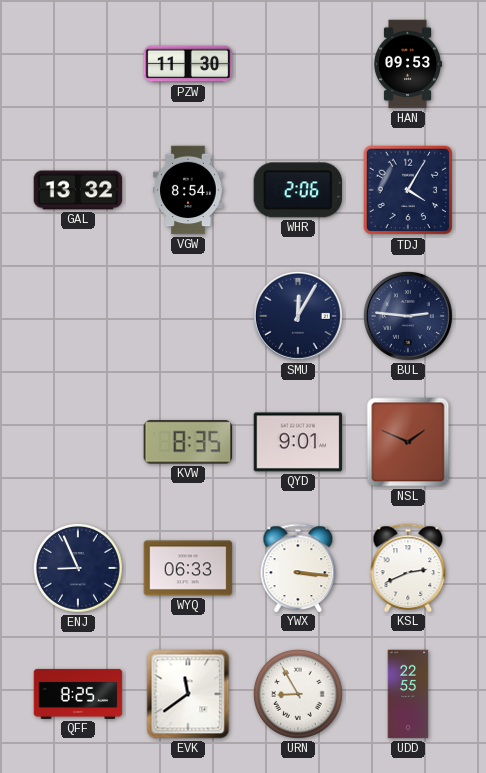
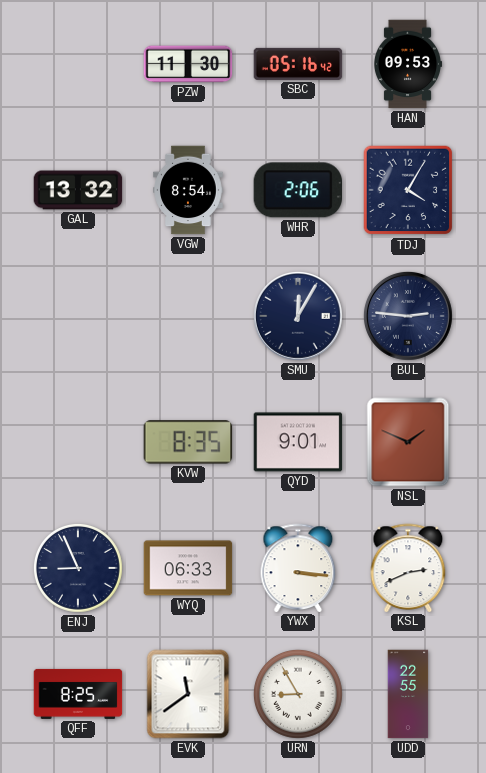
SBC: none -> 05:16
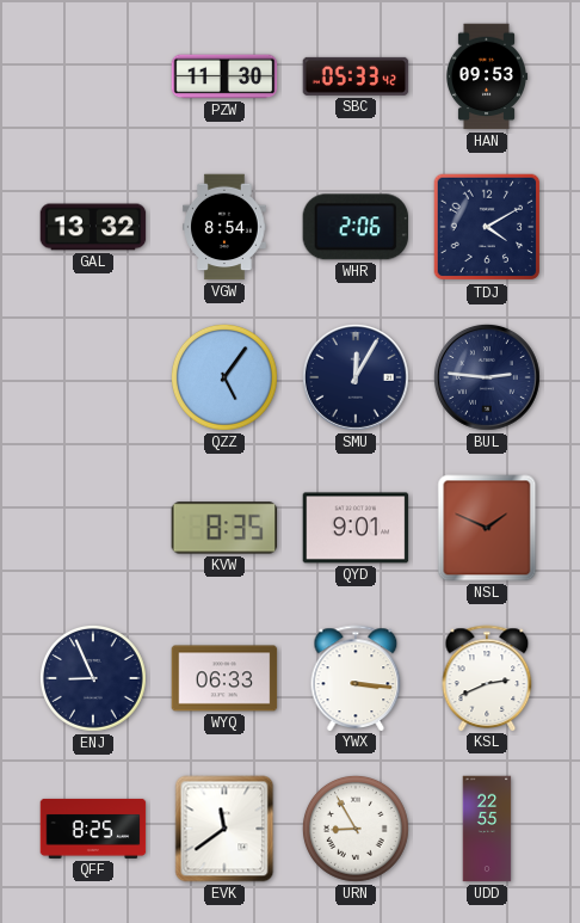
SBC: 05:16 -> 05:33
TDJ: 4:05 -> 4:10
QZZ: none -> 5:06
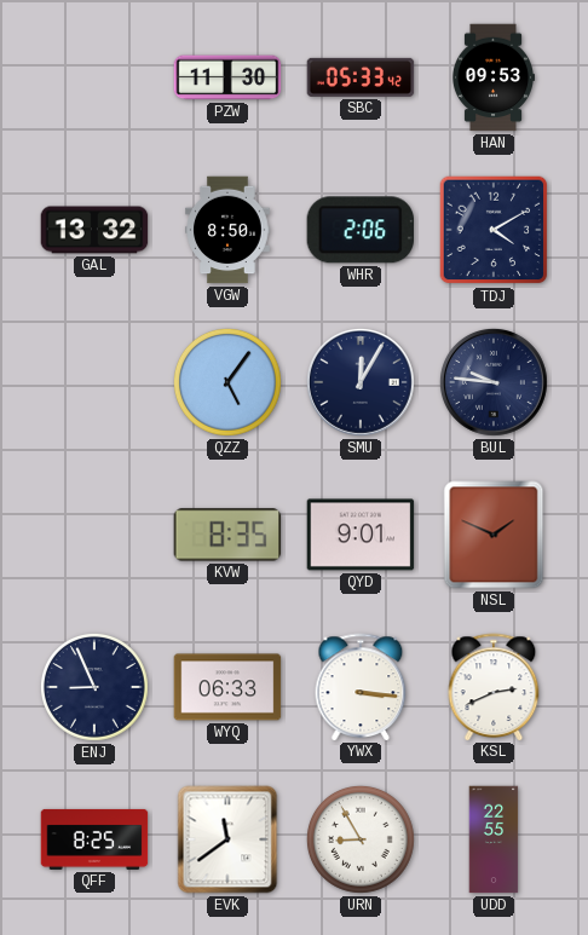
VGW: 8:54 -> 8:50
BUL: 2:46 -> 9:46
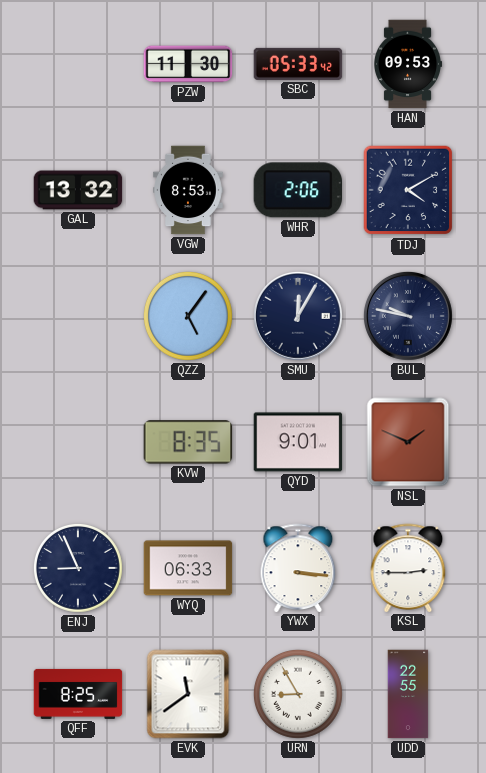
VGW: 8:50 -> 8:53
BUL: 9:46 -> 9:47
KSL: 2:41 -> 2:45
